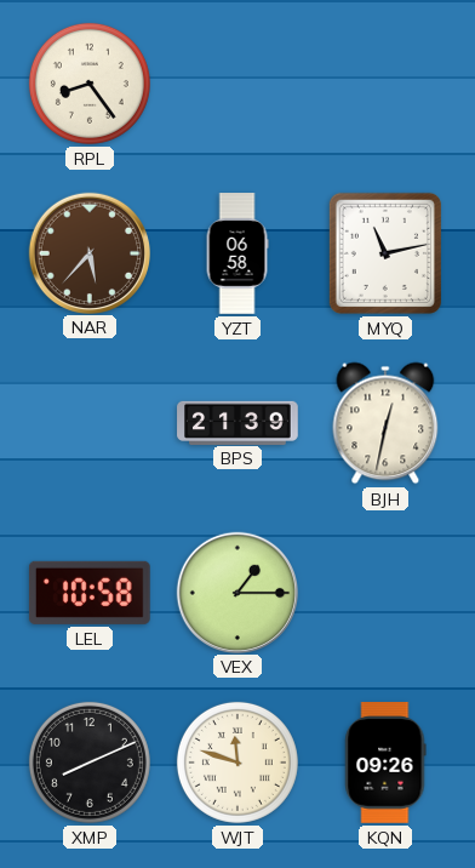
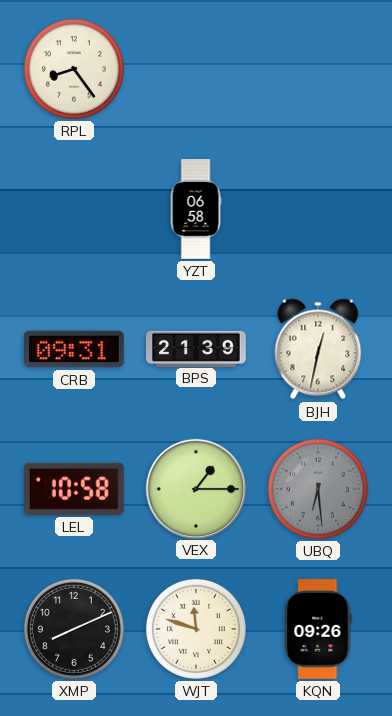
NAR: 5:37 -> none
MYQ: 11:13 -> none
CRB: none -> 09:31
UBQ: none -> 6:29
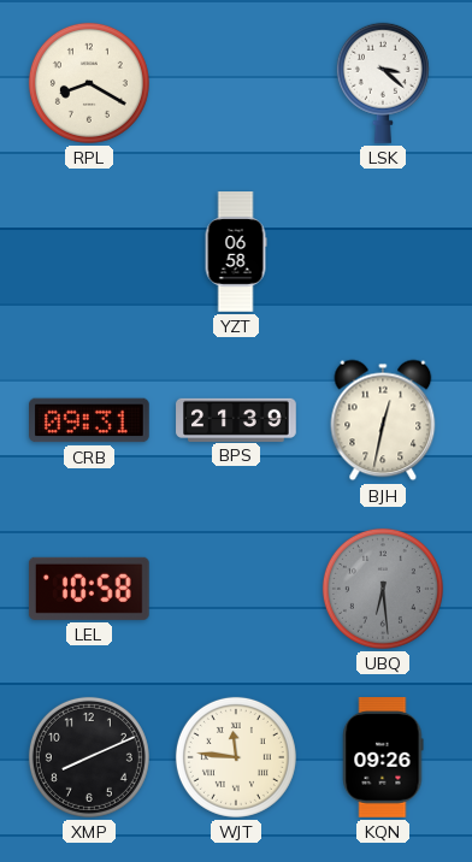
RPL: 8:24 -> 8:20
LSK: none -> 3:22
VEX: 1:15 -> none
WJT: 11:48 -> 11:46
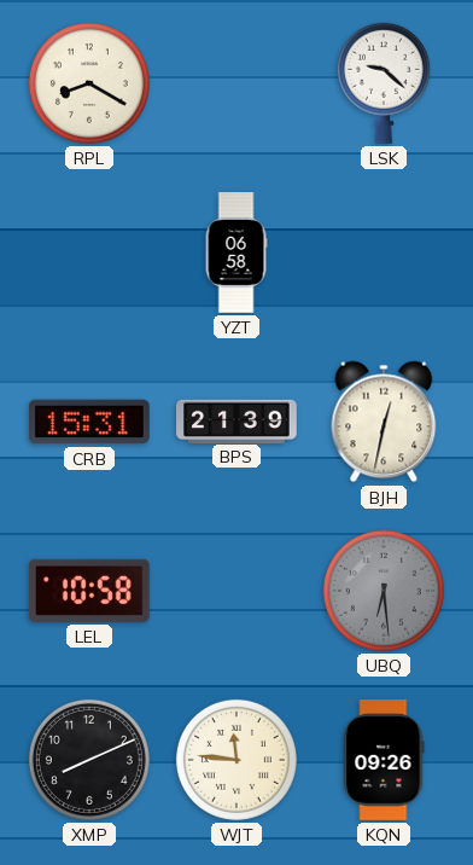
LSK: 3:22 -> 9:22
CRB: 09:31 -> 15:31
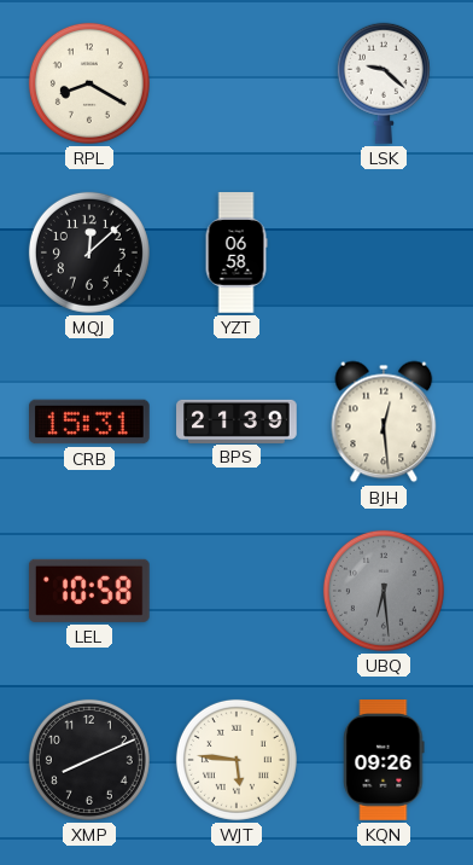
MQJ: none -> 12:08
BJH: 12:32 -> 12:29
WJT: 11:46 -> 5:46
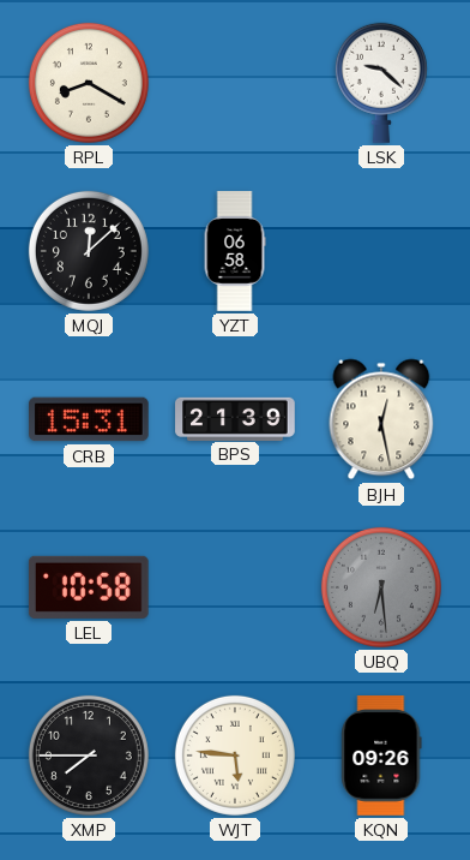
BJH: 12:29 -> 12:28
XMP: 8:11 -> 7:45
